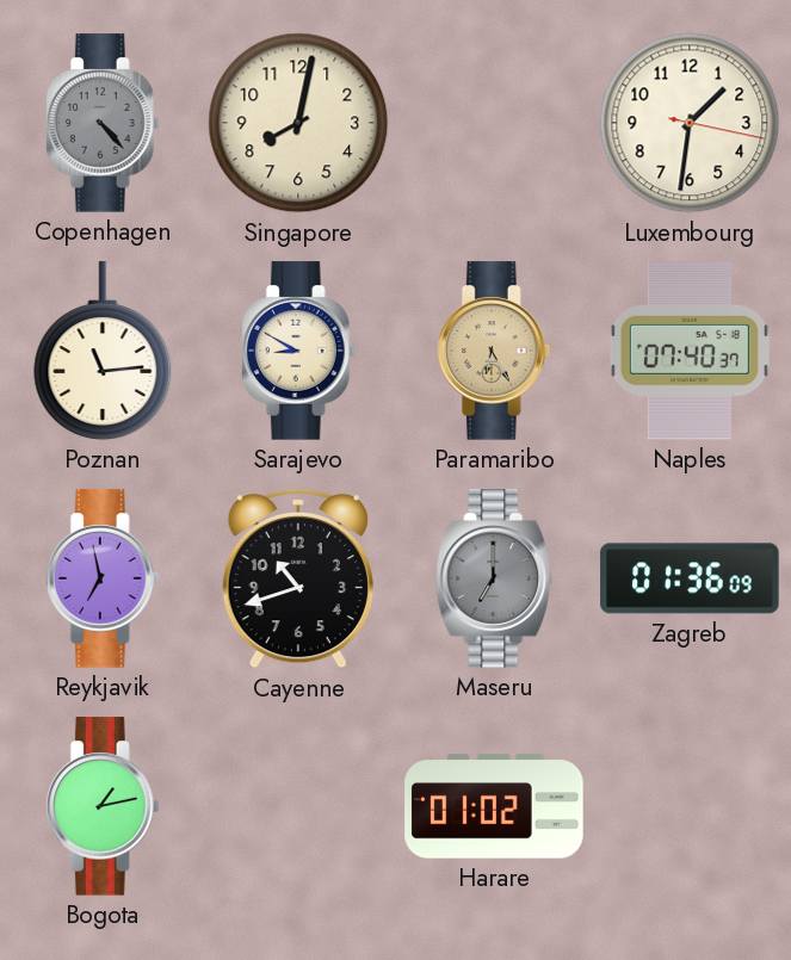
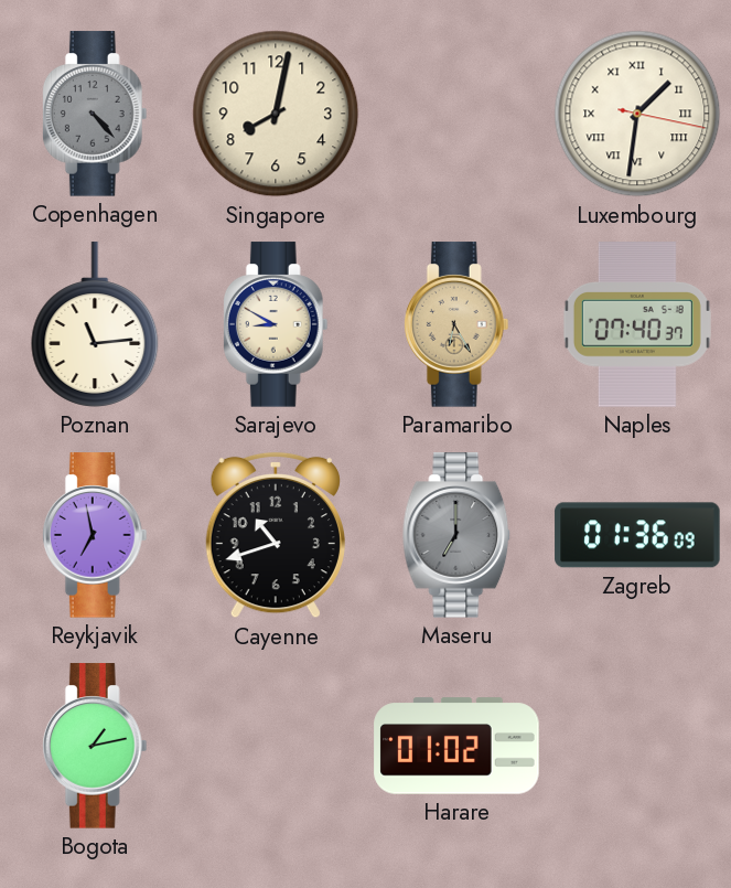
Luxembourg numerals: Arabic -> Roman
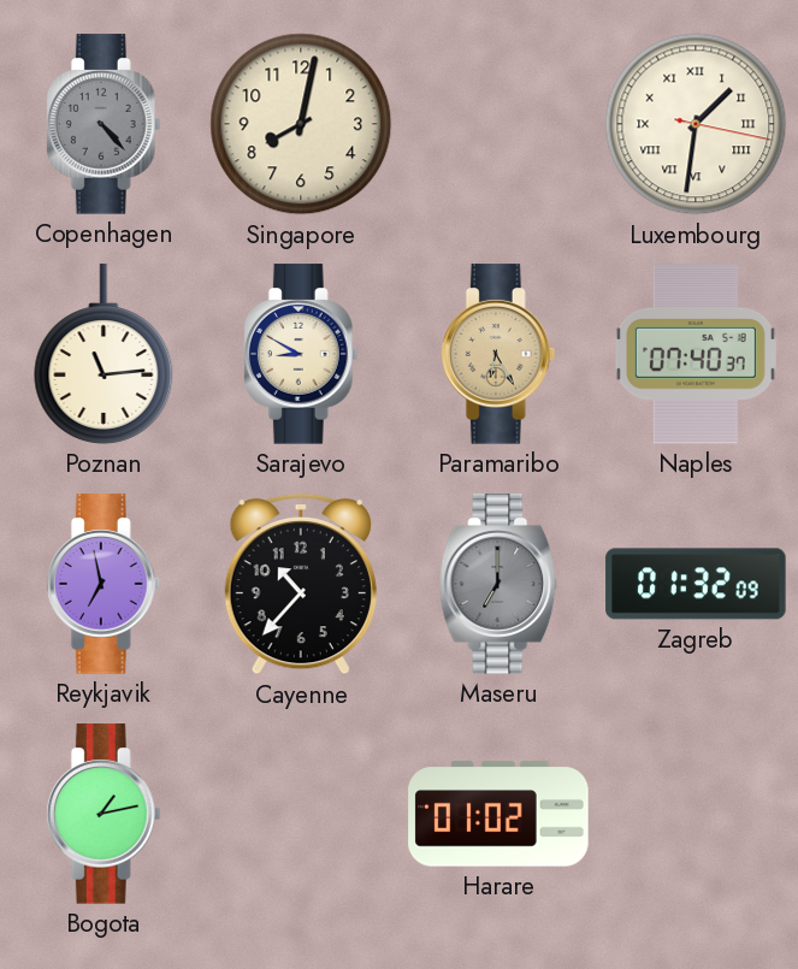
Cayenne: 10:42 -> 10:37
Zagreb: 01:36 -> 01:32
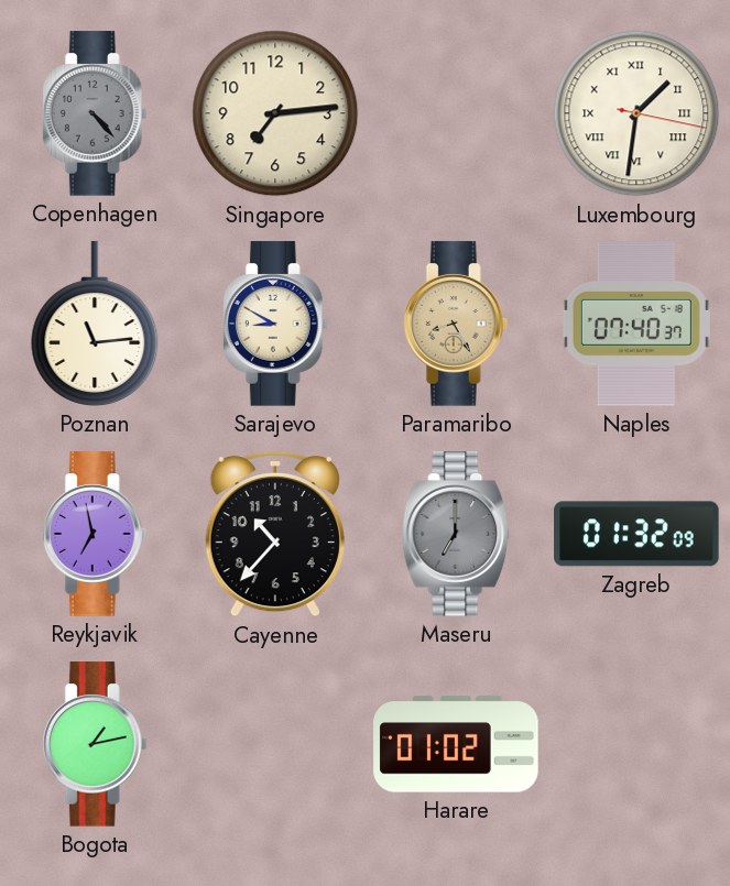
Singapore: 8:02 -> 7:14
Paramaribo: 6:25 -> 8:25
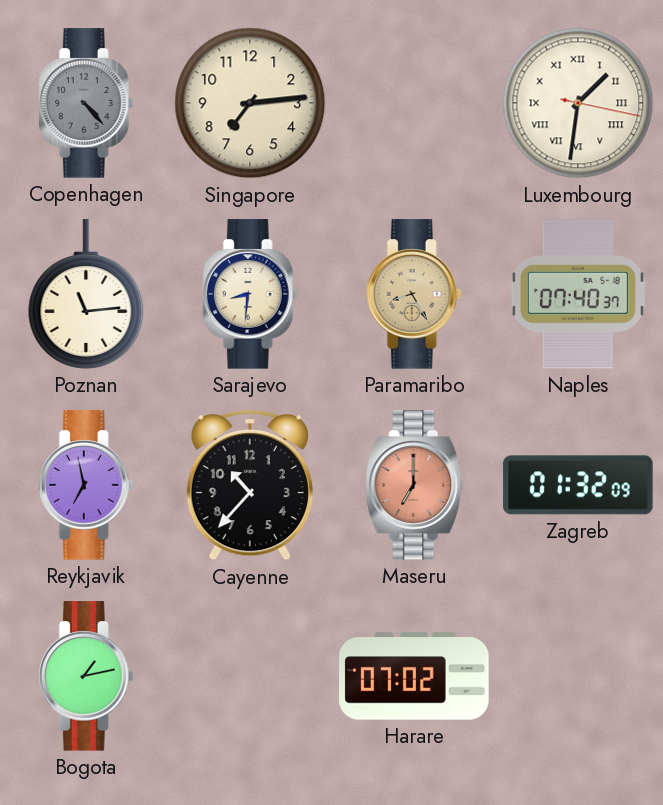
Sarajevo: 8:50 -> 8:31
Maseru dial: grey -> salmon
Harare: 01:02 -> 07:02
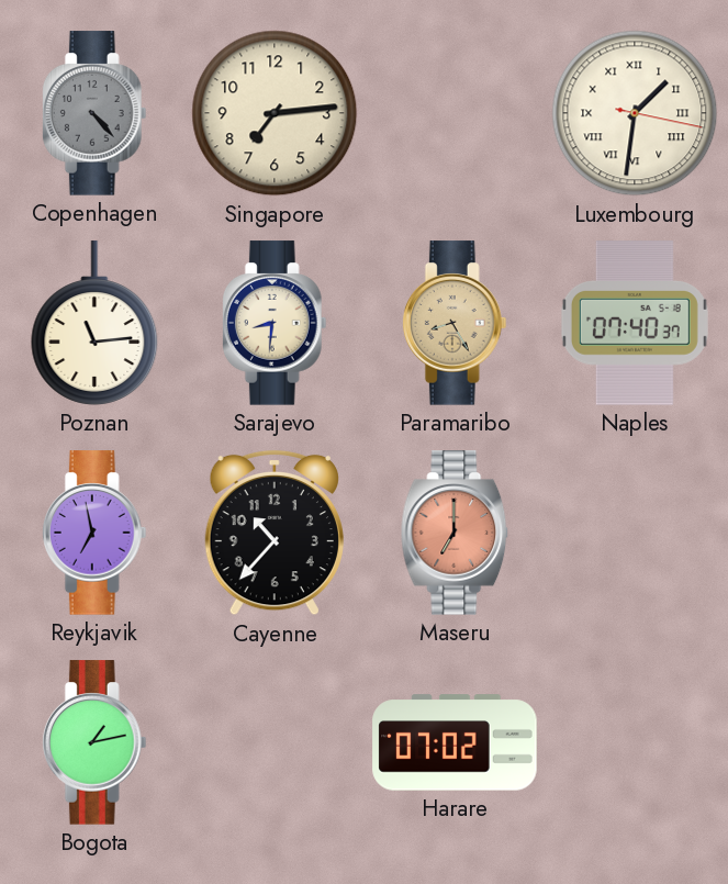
Zagreb: 01:32 -> none
